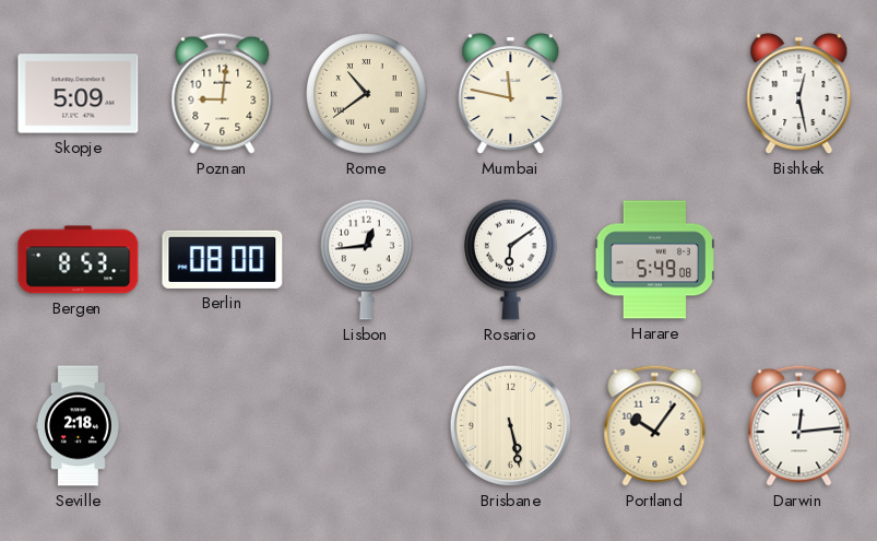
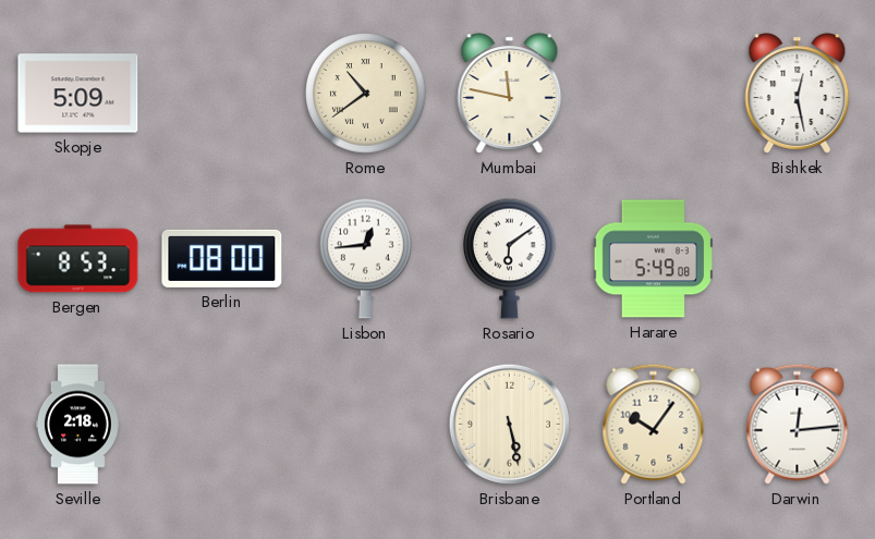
Poznan: 9:01 -> none
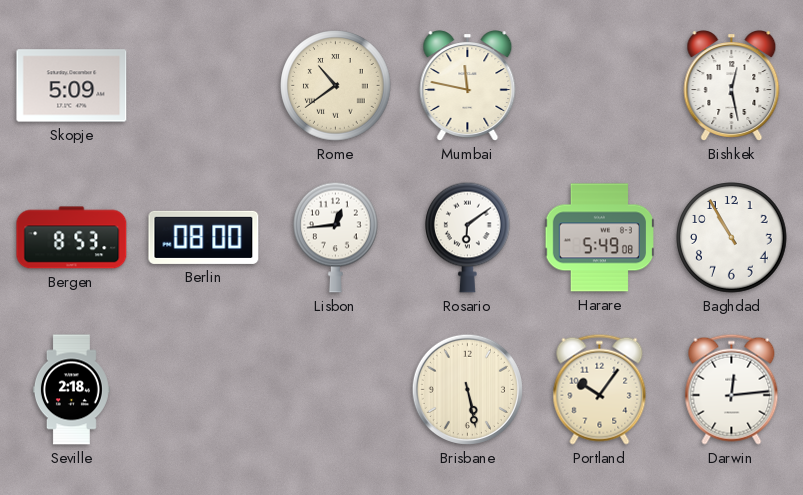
Baghdad: none -> 10:55
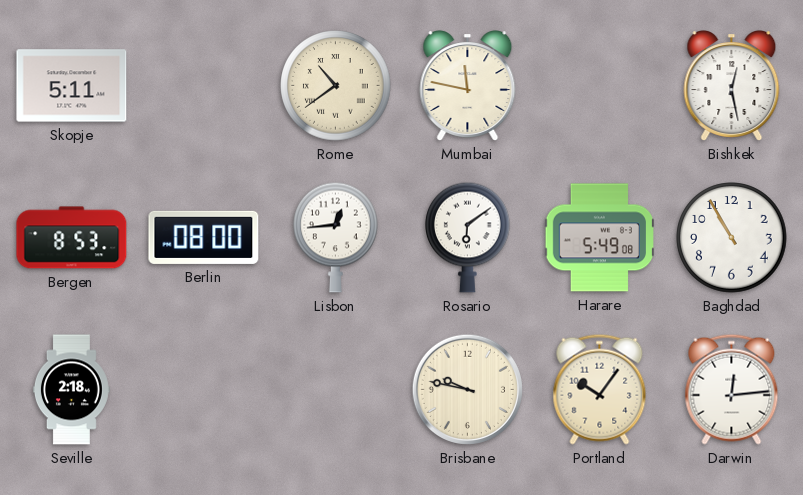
Skopje: 5:09 -> 5:11
Brisbane: 5:28 -> 9:47
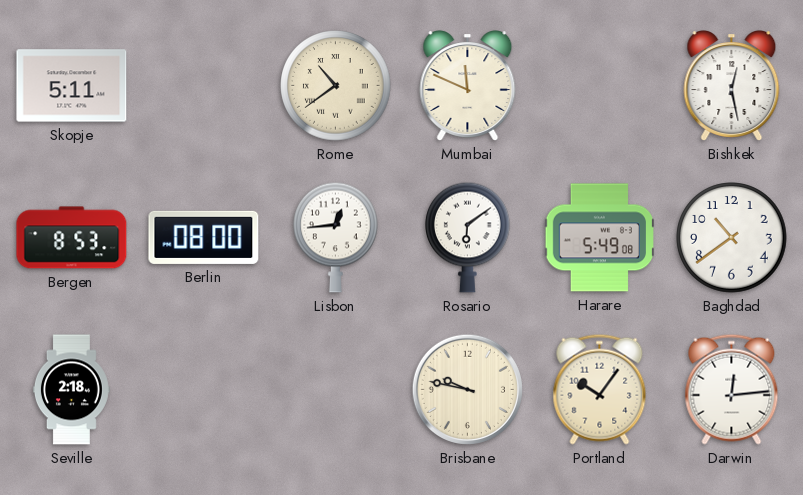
Mumbai: 11:47 -> 11:49
Baghdad: 10:55 -> 10:39
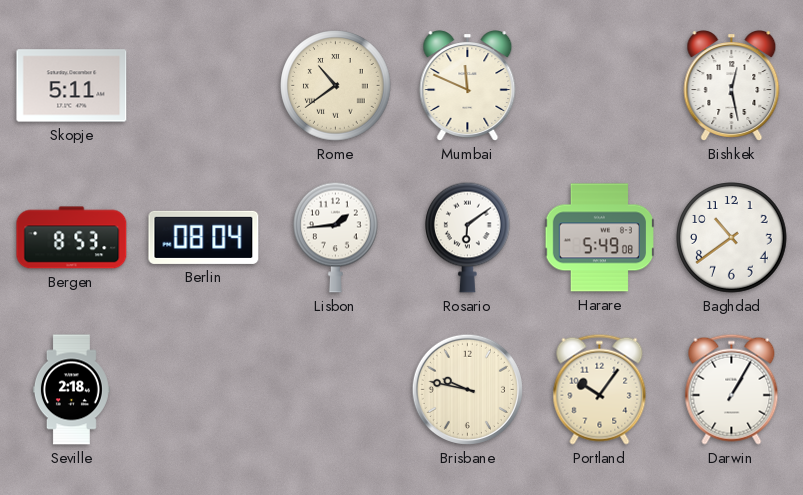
Berlin: 08:00 -> 08:04
Lisbon: 12:44 -> 1:44
Darwin: 12:14 -> 1:05
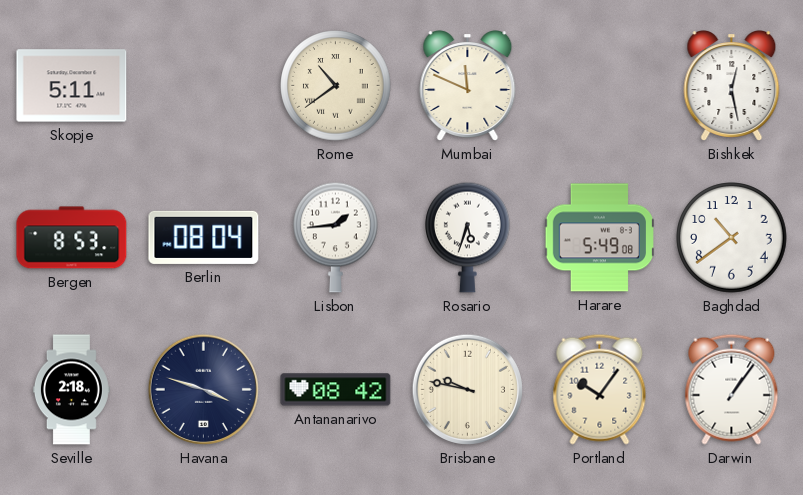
Rosario: 6:09 -> 5:33
Havana: none -> 3:48
Antananarivo: none -> 08:42
Darwin: 1:05 -> 1:06
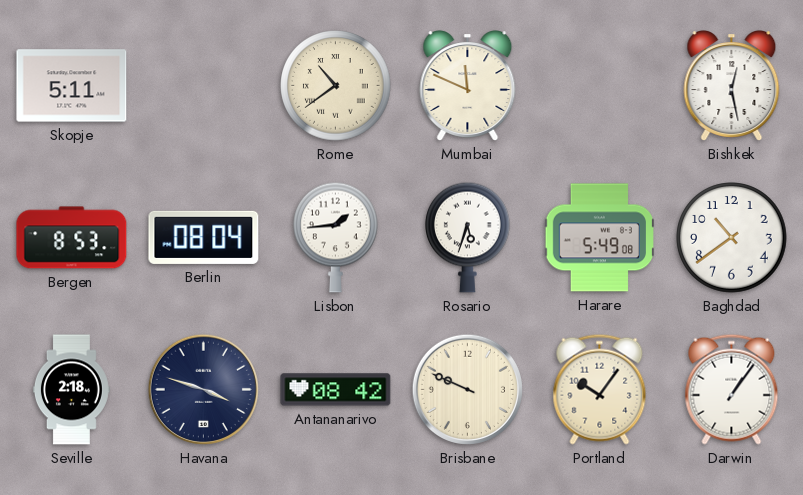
Brisbane: 9:47 -> 9:49
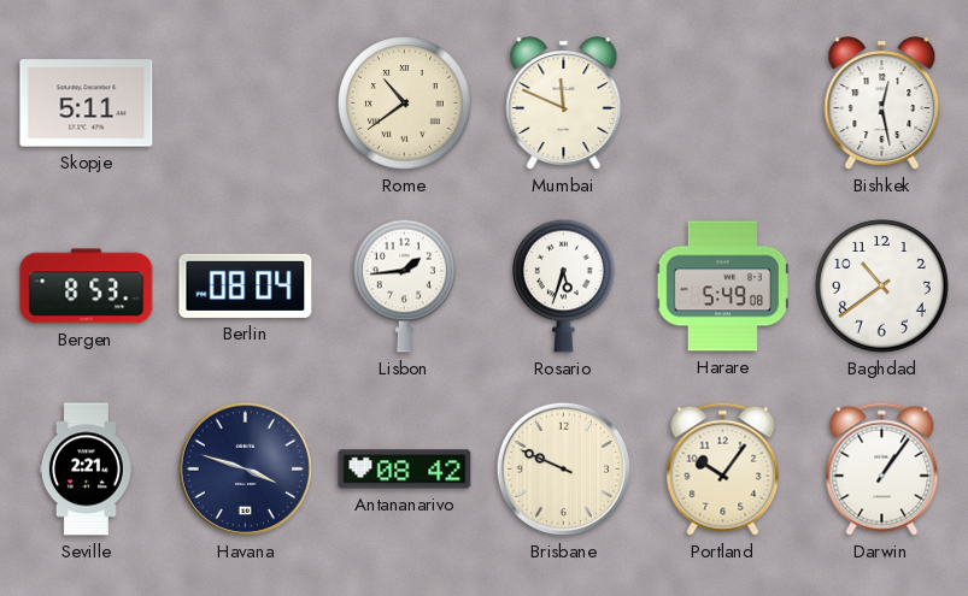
Seville: 2:18 -> 2:21
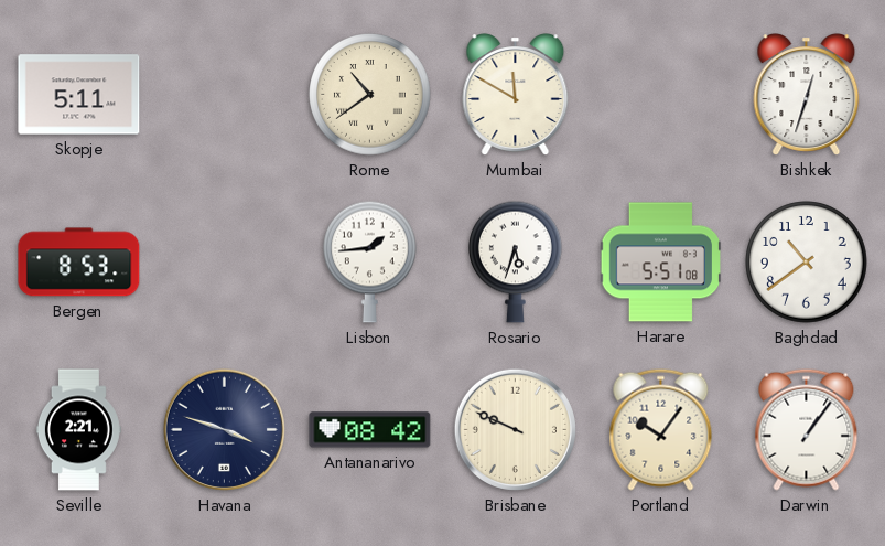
Mumbai: 11:49 -> 11:50
Bishkek: 12:28 -> 12:33
Berlin: 08:04 -> none
Harare: 5:49 -> 5:51
